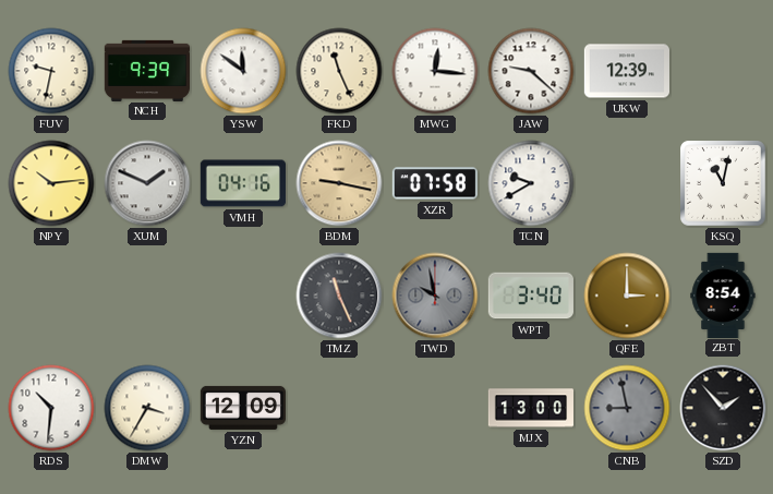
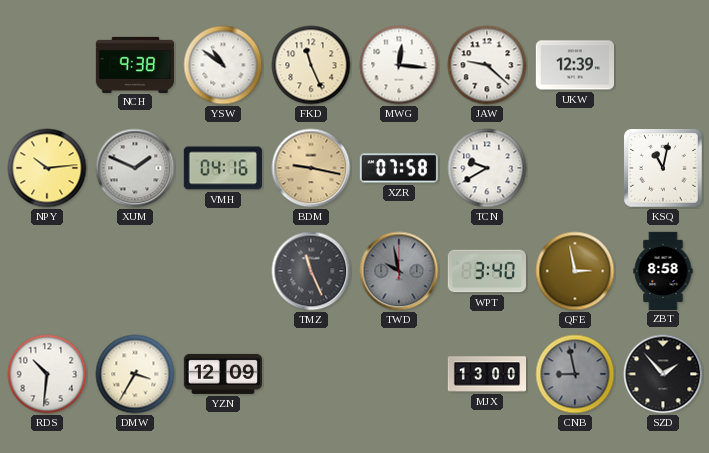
FUV: 9:32 -> none
NCH: 9:39 -> 9:38
YSW: 11:51 -> 10:51
QFE: 3:00 -> 2:58
ZBT: 8:54 -> 8:58
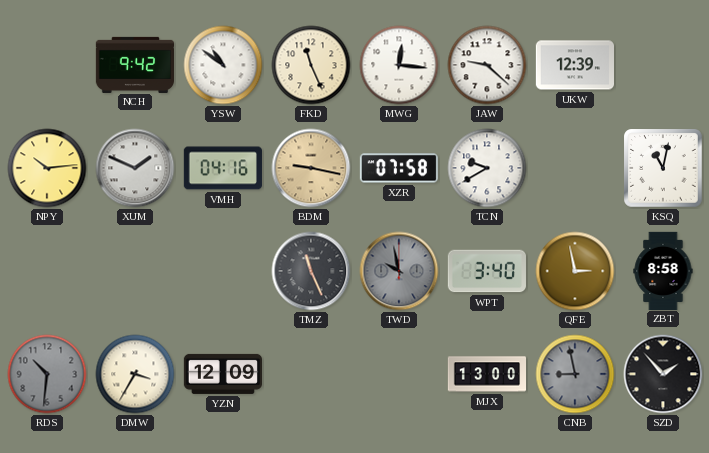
NCH: 9:38 -> 9:42
RDS dial: white -> grey
